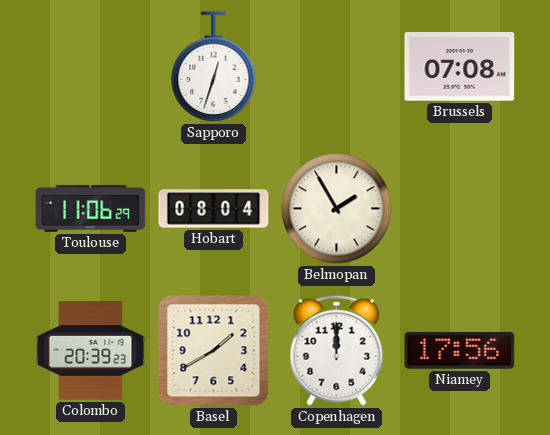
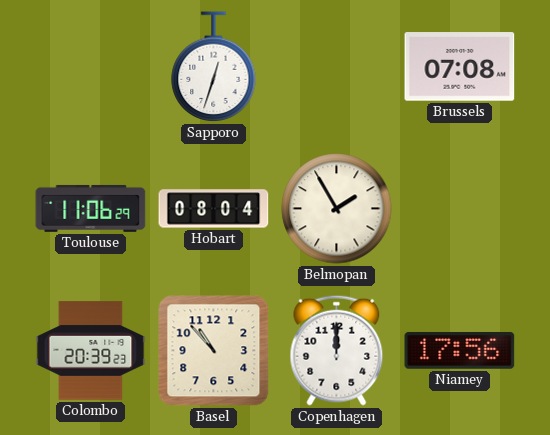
Basel: 1:40 -> 10:53
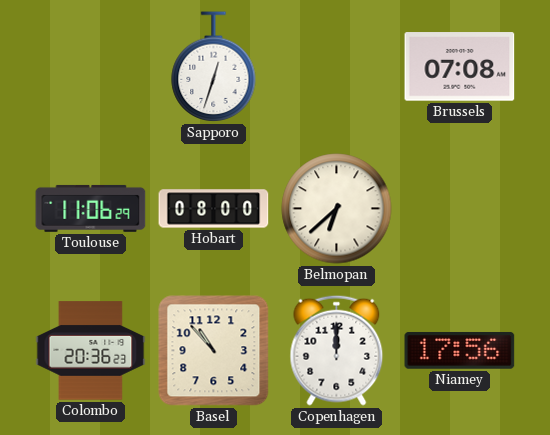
Hobart: 08:04 -> 08:00
Belmopan: 1:55 -> 6:38
Colombo: 20:39 -> 20:36
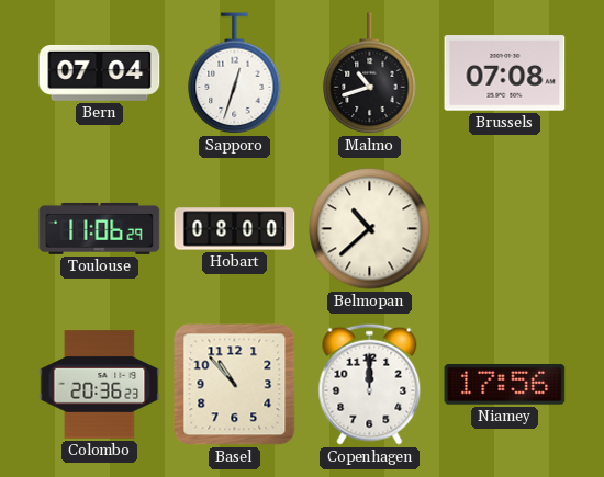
Bern: none -> 07:04
Malmo: none -> 10:42
Belmopan: 6:38 -> 10:38
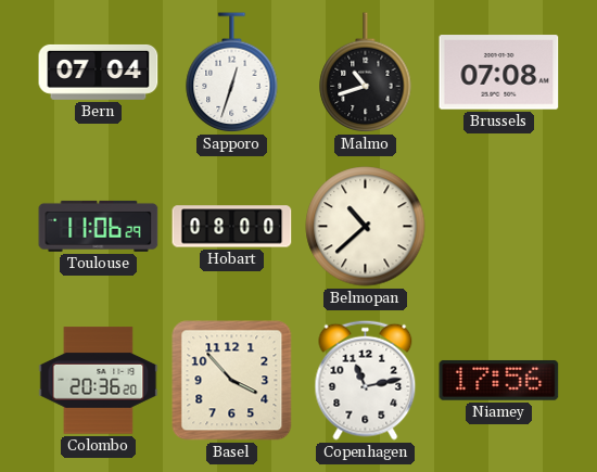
Colombo: 20:36:23 -> 20:36:20
Basel: 10:53 -> 3:53
Copenhagen: 12:00 -> 11:13
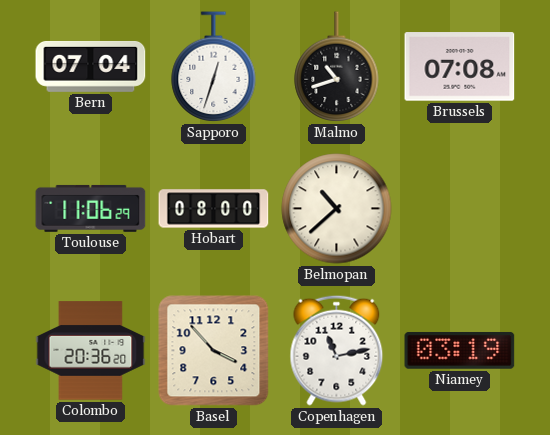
Niamey: 17:56 -> 03:19
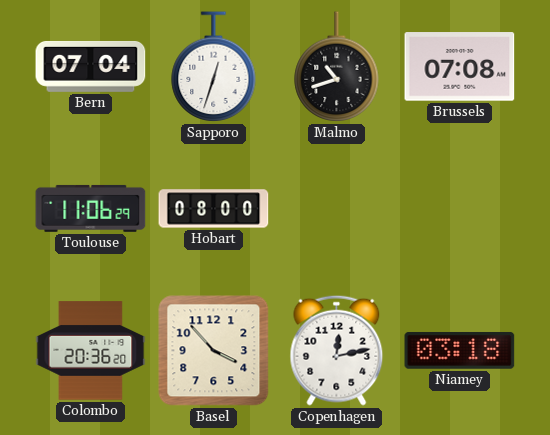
Belmopan: 10:38 -> none
Copenhagen: 11:13 -> 12:13
Niamey: 03:19 -> 03:18
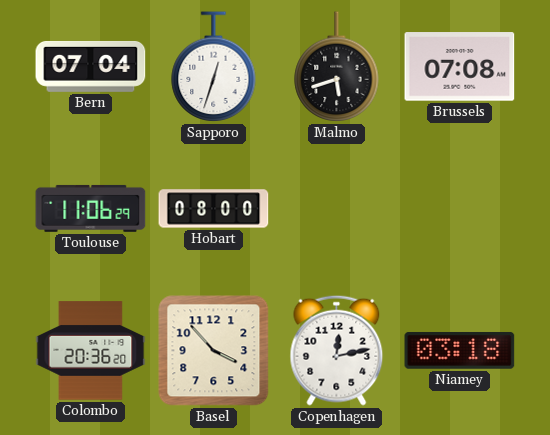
Malmo: 10:42 -> 5:42
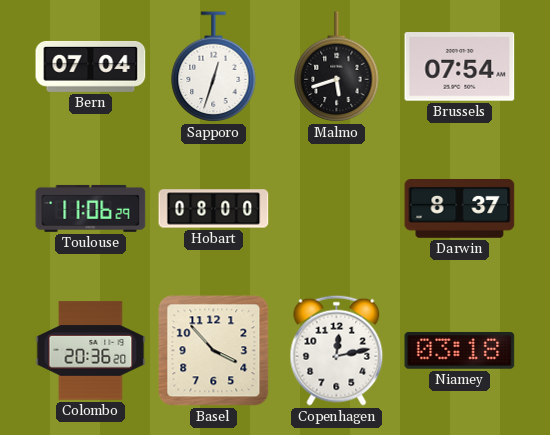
Brussels: 07:08 -> 07:54
Darwin: none -> 8:37
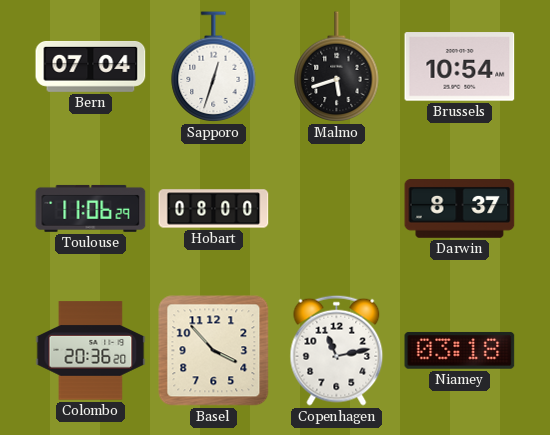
Brussels: 07:54 -> 10:54
Copenhagen: 12:13 -> 11:13
